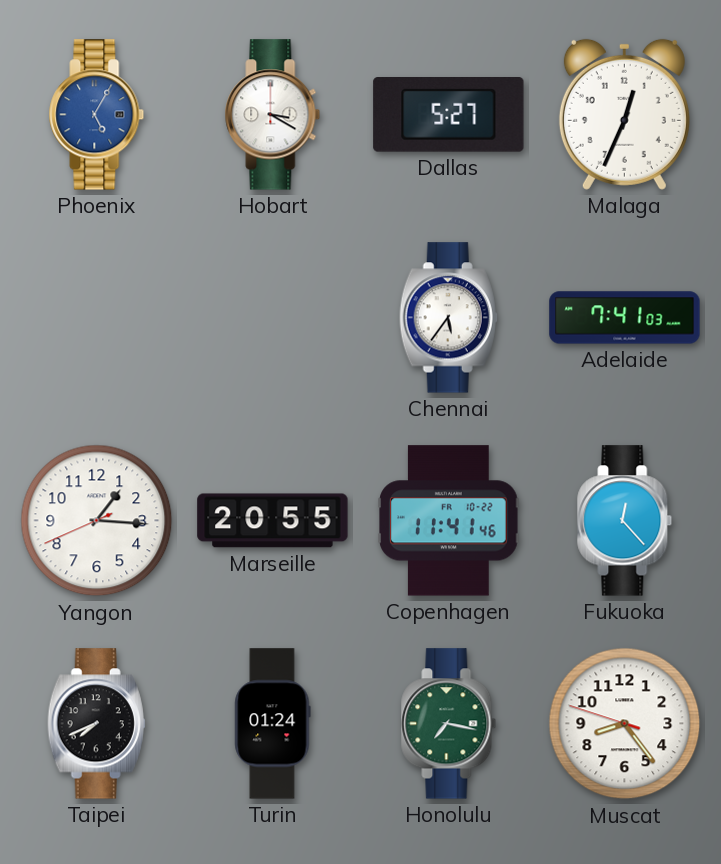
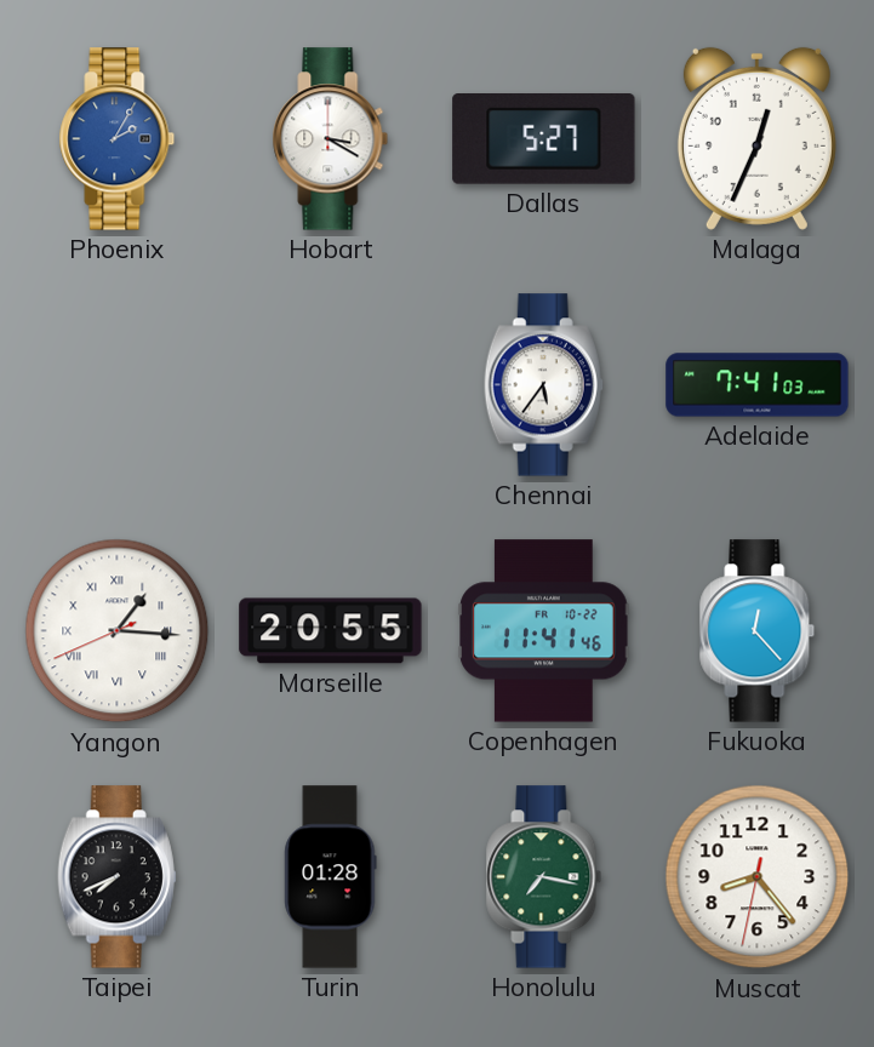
Phoenix: 5:05 -> 2:05
Yangon numerals: Arabic -> Roman
Turin: 01:24 -> 01:28
Muscat: 8:23:48 -> 8:23:32
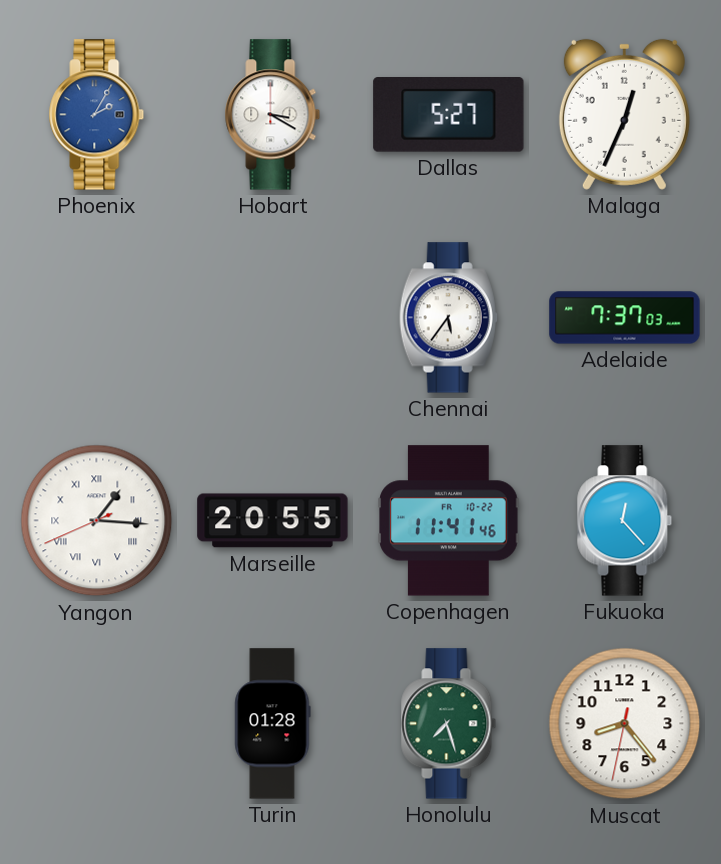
Adelaide: 7:41 -> 7:37
Taipei: 7:41 -> none
Honolulu: 7:17 -> 7:27
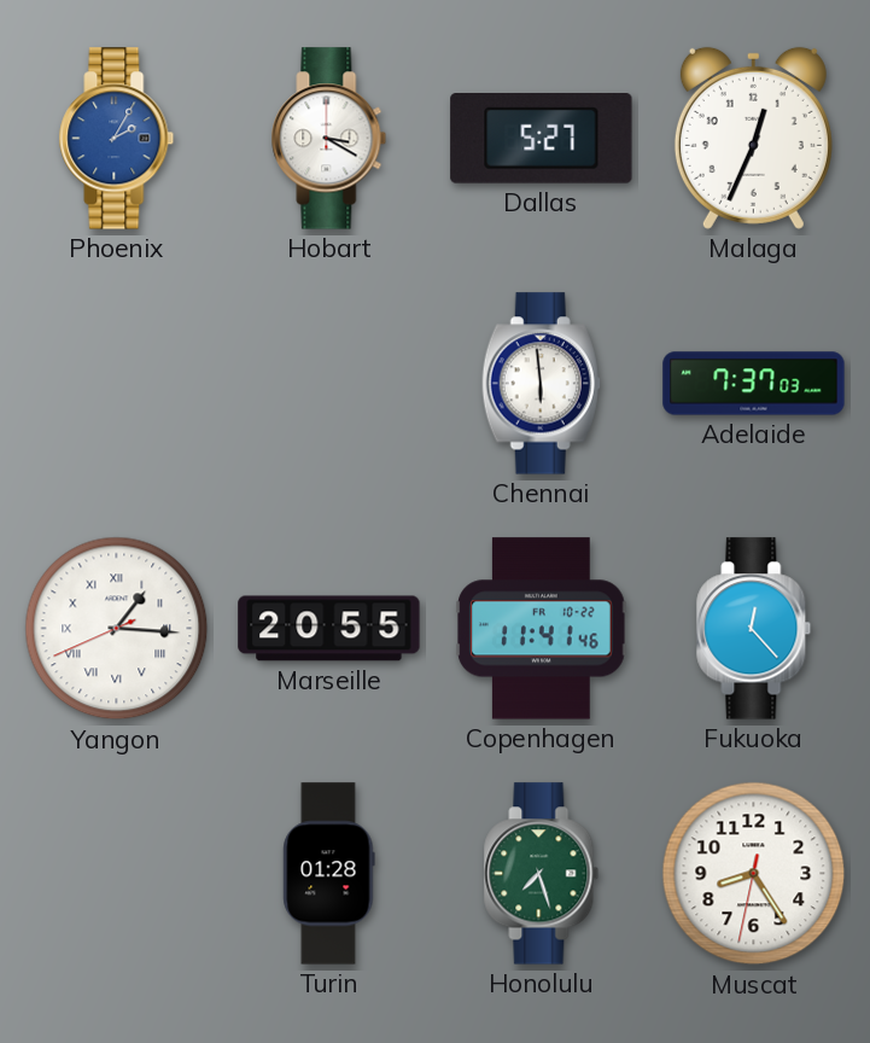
Chennai: 5:36 -> 5:59
Muscat: 8:23 -> 8:24
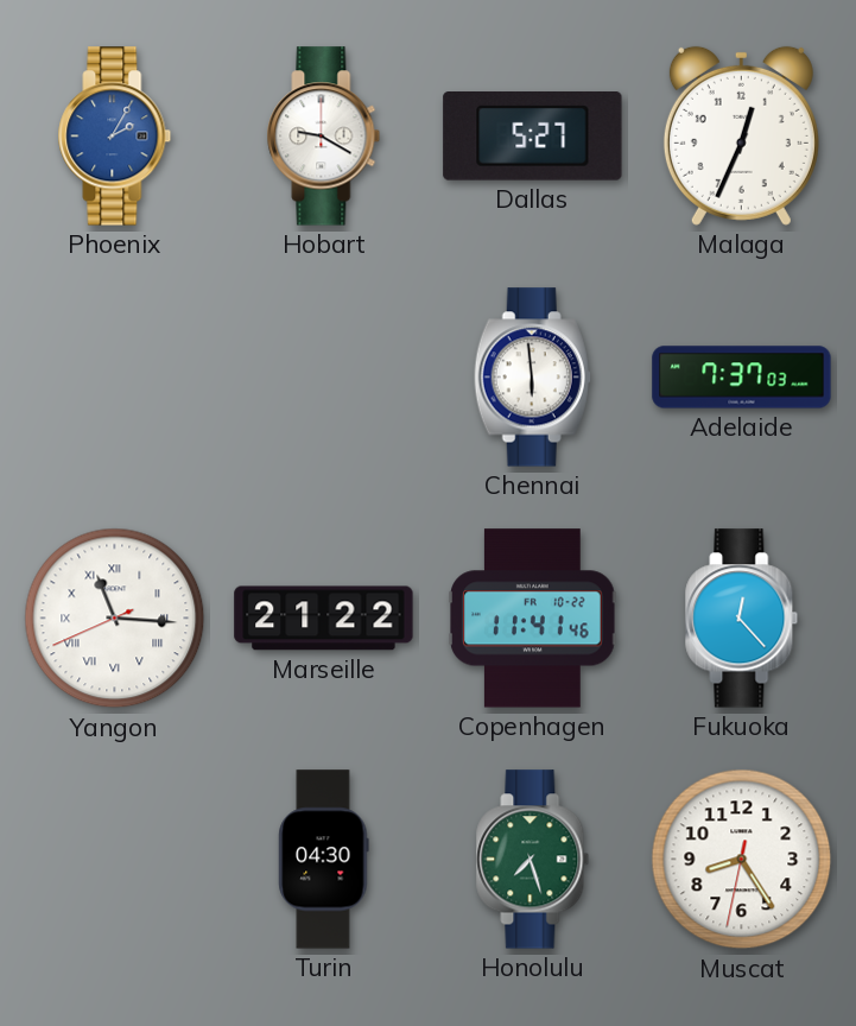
Hobart: 3:20 -> 9:20
Yangon: 1:15 -> 11:15
Marseille: 20:55 -> 21:22
Turin: 01:28 -> 04:30
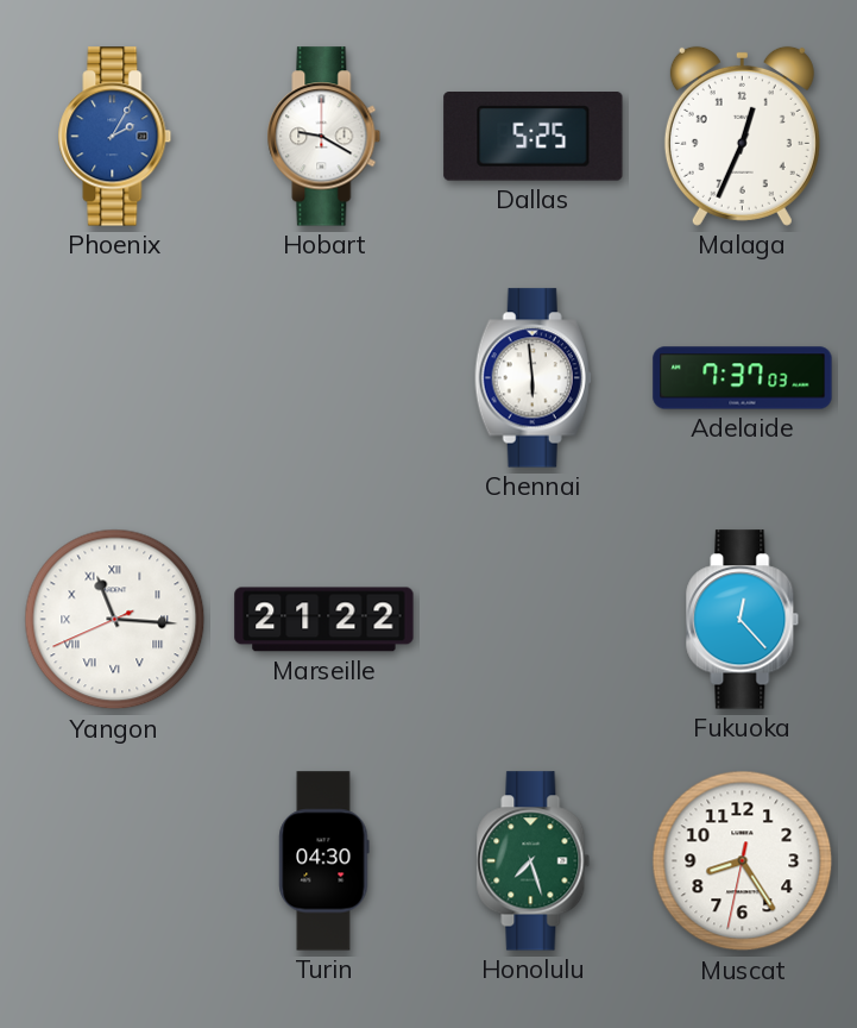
Dallas: 5:27 -> 5:25
Copenhagen: 11:41 -> none
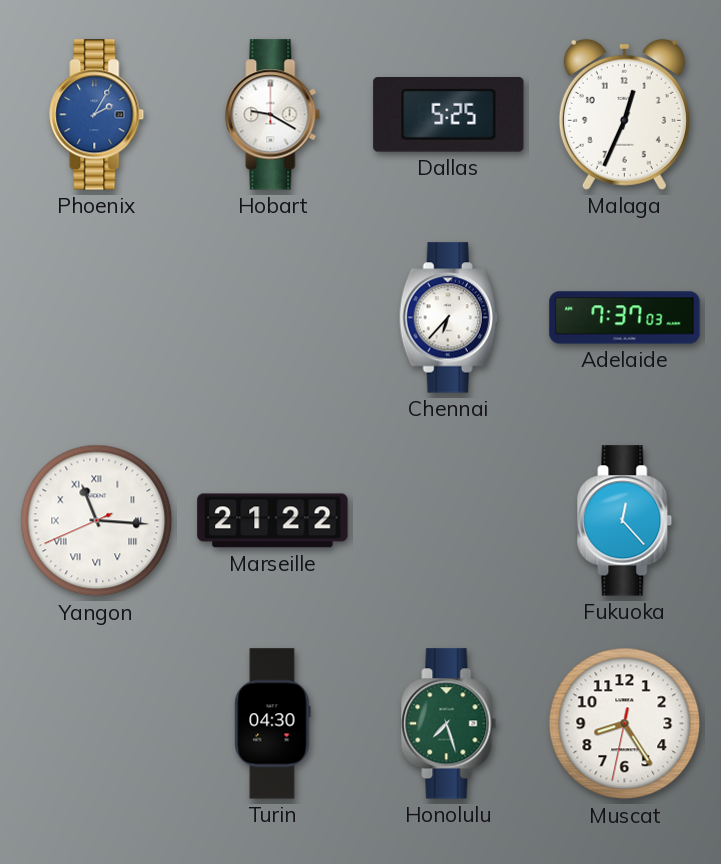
Chennai: 5:59 -> 6:37
